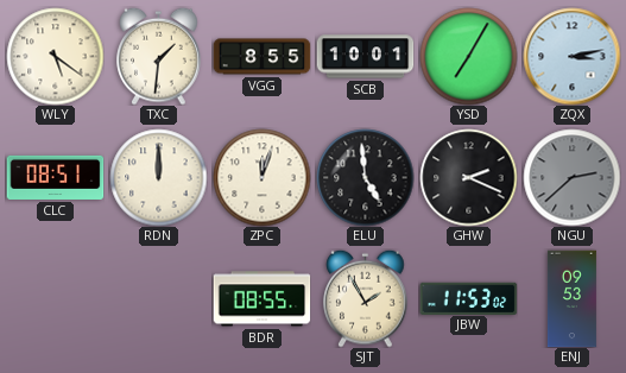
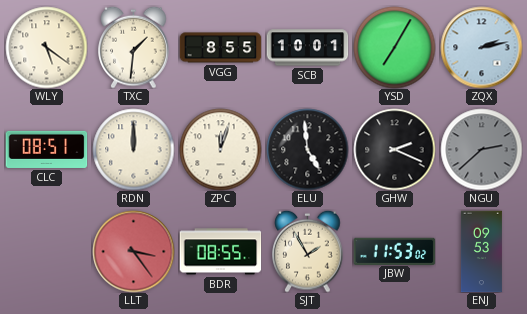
ZQX: 3:13 -> 2:13
LLT: none -> 3:24
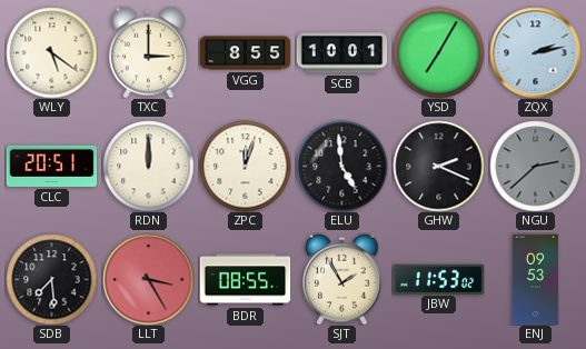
TXC: 1:31 -> 3:00
CLC: 08:51 -> 20:51
SDB: none -> 7:29
LLT: 3:24 -> 3:25
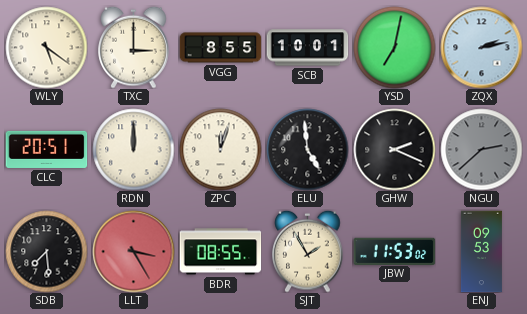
YSD: 7:05 -> 7:02
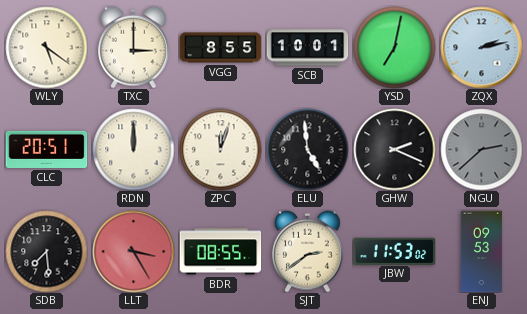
SJT: 1:55 -> 2:39
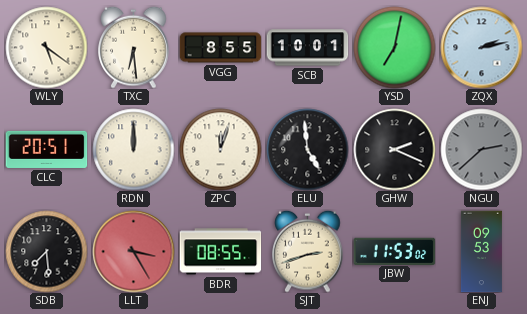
TXC: 3:00 -> 6:29
SJT: 2:39 -> 2:42
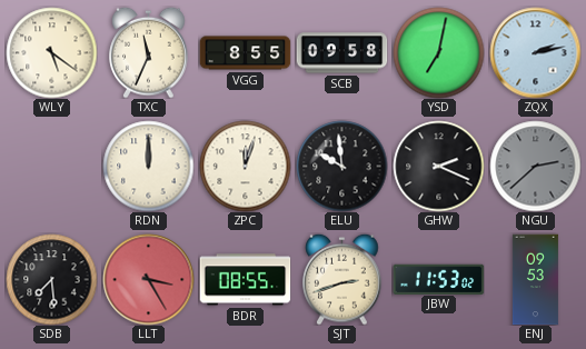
TXC: 6:29 -> 11:34
SCB: 10:01 -> 09:58
CLC: 20:51 -> none
ELU: 4:59 -> 9:59
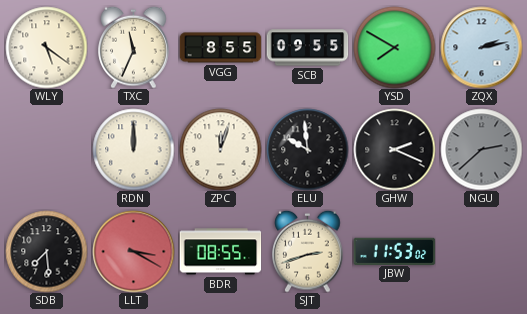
SCB: 09:58 -> 09:55
YSD: 7:02 -> 7:50
LLT: 3:25 -> 3:20
ENJ: 09:53 -> none
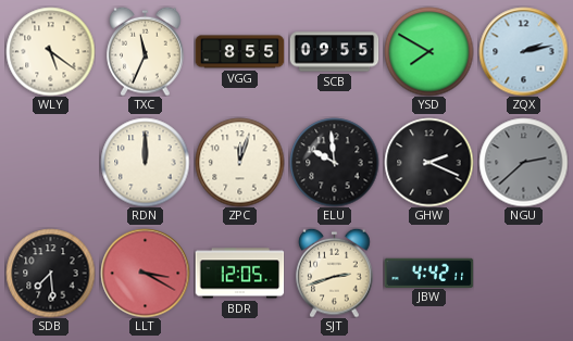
BDR: 08:55 -> 12:05
JBW: 11:53 -> 4:42
